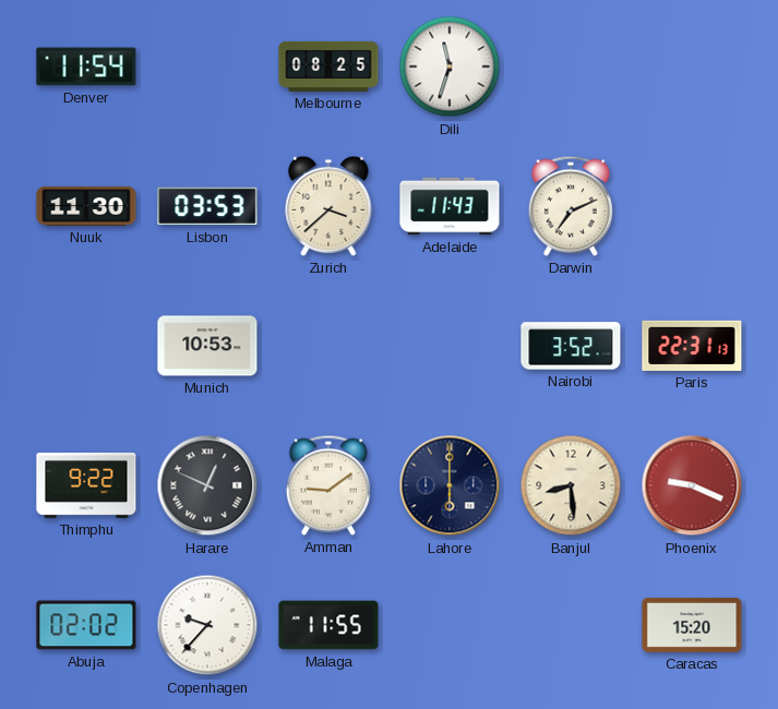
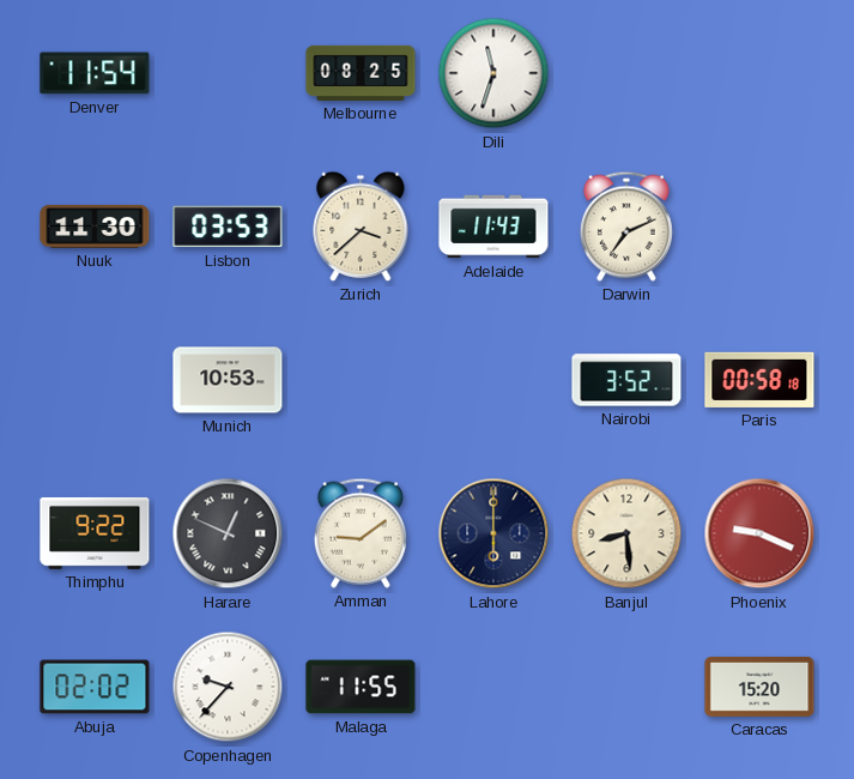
Paris: 22:31 -> 00:58
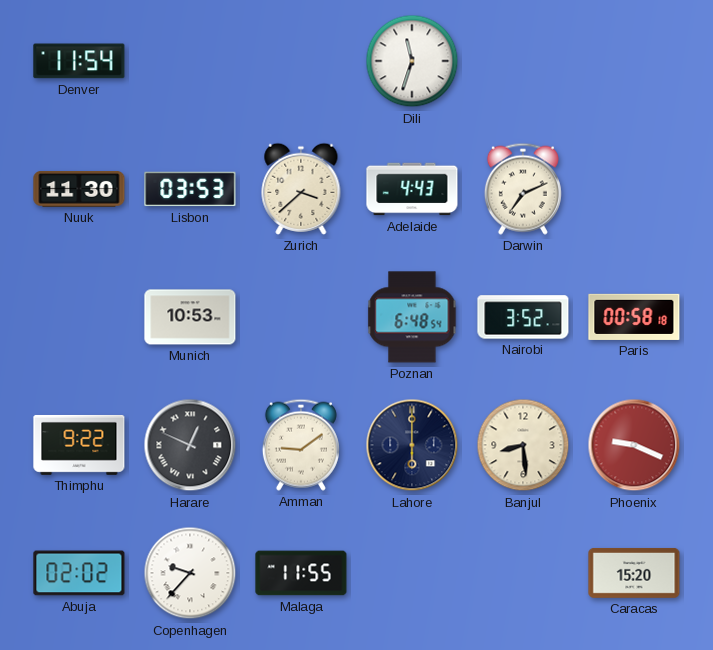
Melbourne: 08:25 -> none
Adelaide: 11:43 -> 4:43
Poznan: none -> 6:48
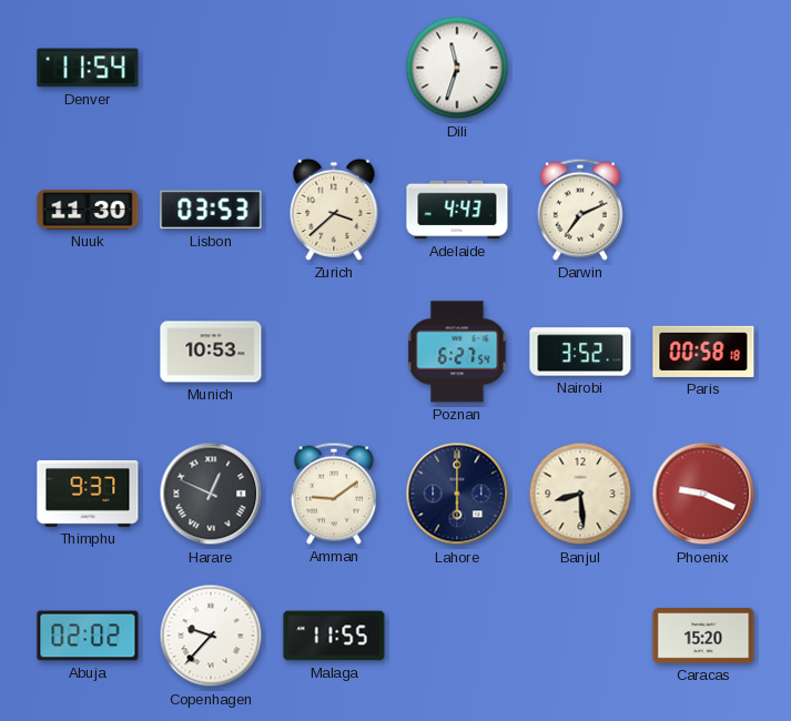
Poznan: 6:48 -> 6:27
Thimphu: 9:22 -> 9:37
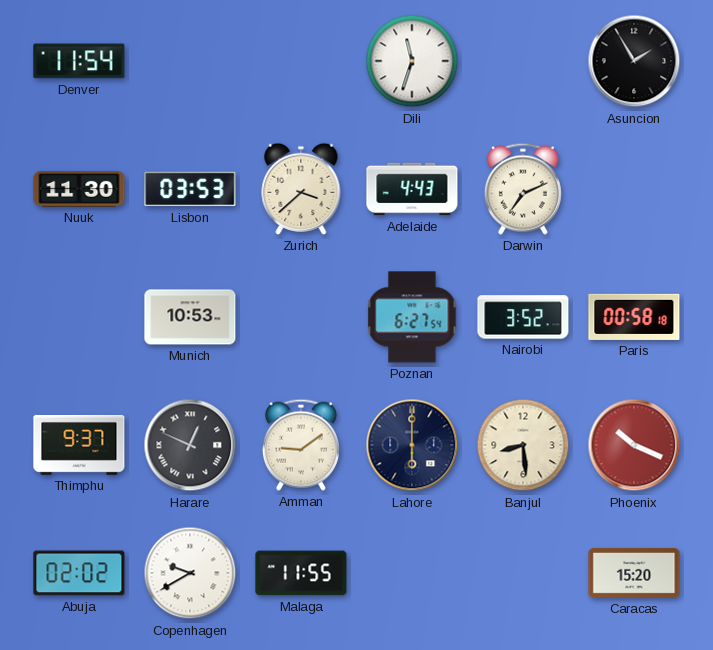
Asuncion: none -> 1:55
Phoenix: 9:19 -> 10:19
Copenhagen: 9:37 -> 9:40
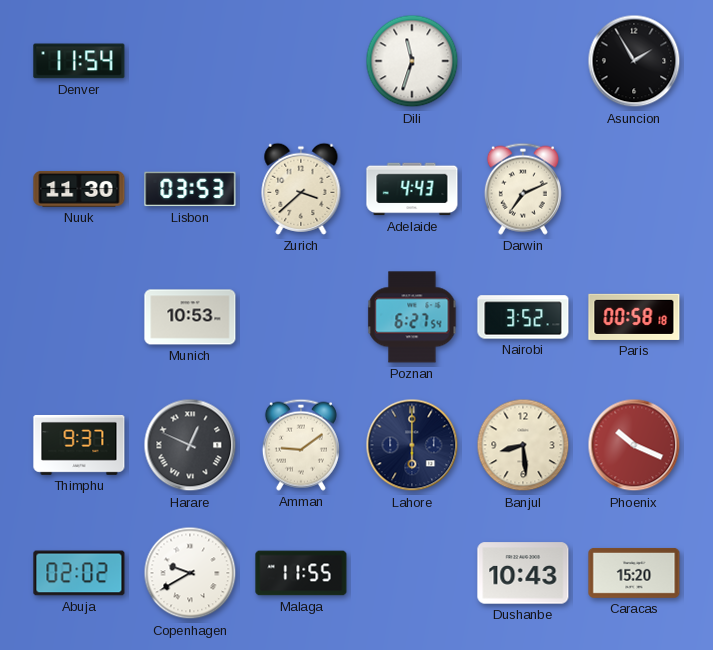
Dushanbe: none -> 10:43
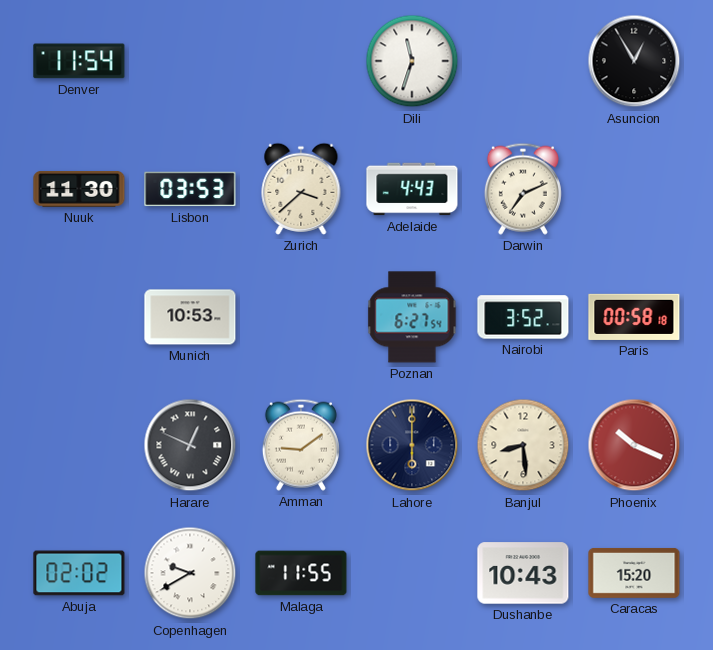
Asuncion: 1:55 -> 12:55
Thimphu: 9:37 -> none
